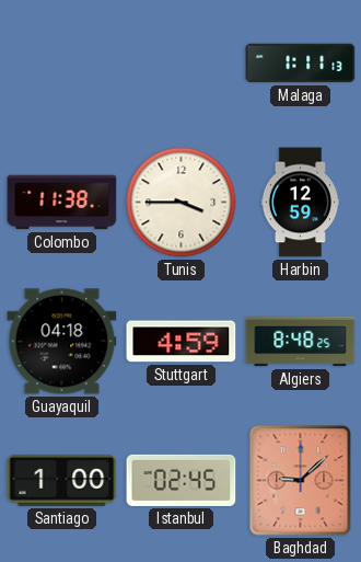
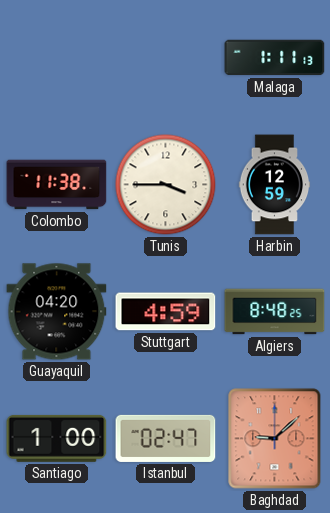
Guayaquil: 04:18 -> 04:20
Istanbul: 02:45 -> 02:47
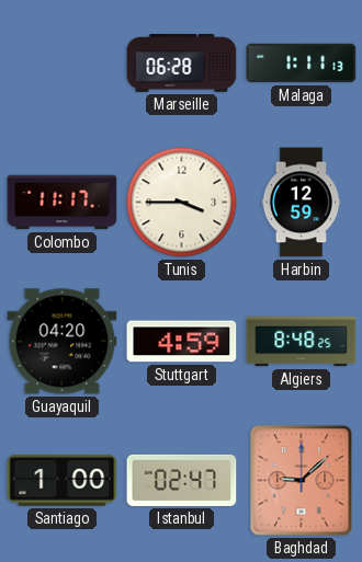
Marseille: none -> 06:28
Colombo: 11:38 -> 11:17
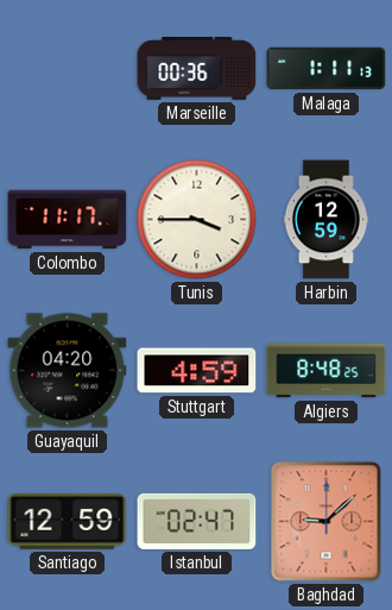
Marseille: 06:28 -> 00:36
Santiago: 1:00 -> 12:59
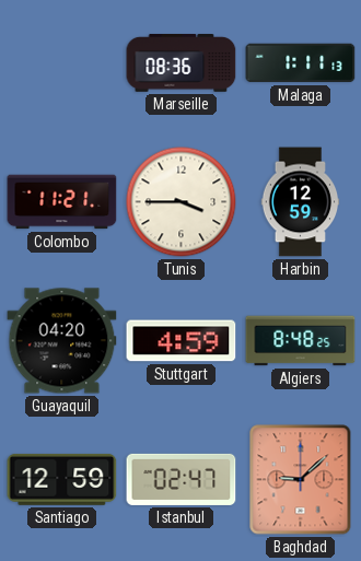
Marseille: 00:36 -> 08:36
Colombo: 11:17 -> 11:21
